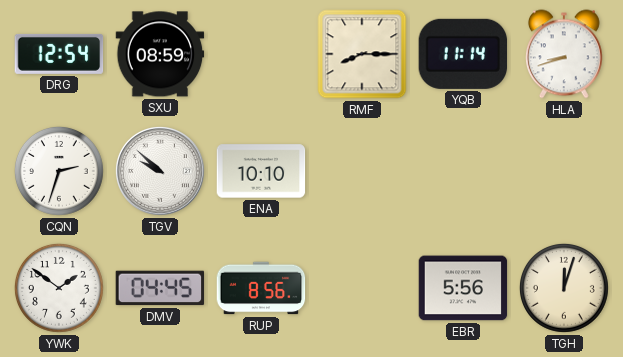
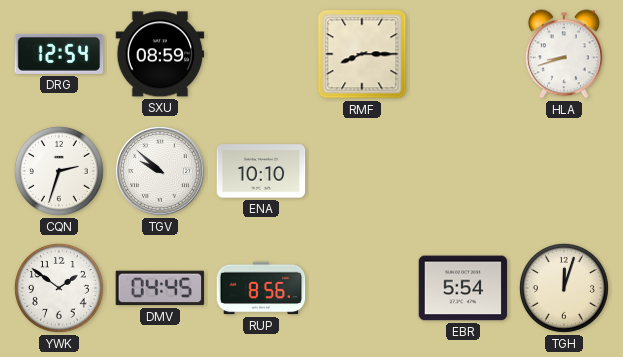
YQB: 11:14 -> none
EBR: 5:56 -> 5:54
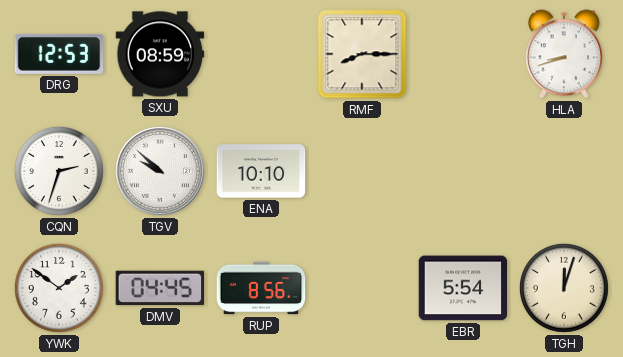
DRG: 12:54 -> 12:53
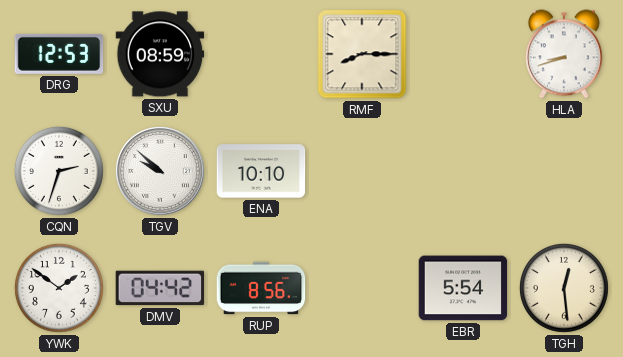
DMV: 04:45 -> 04:42
TGH: 12:03 -> 12:29
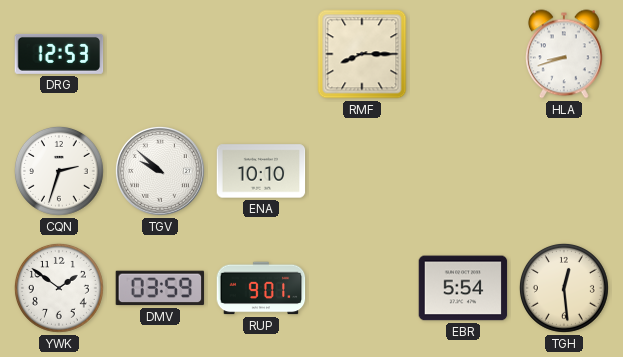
SXU: 08:59 -> none
DMV: 04:42 -> 03:59
RUP: 8:56 -> 9:01
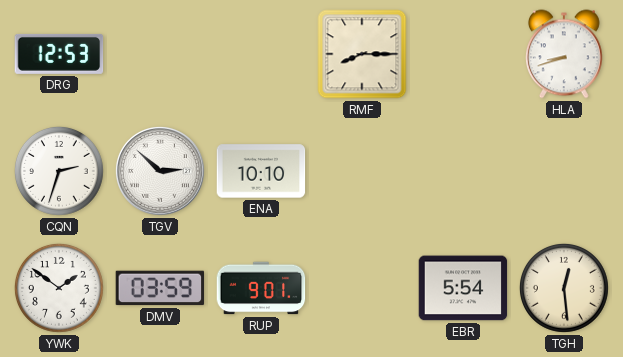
TGV: 9:52 -> 2:52
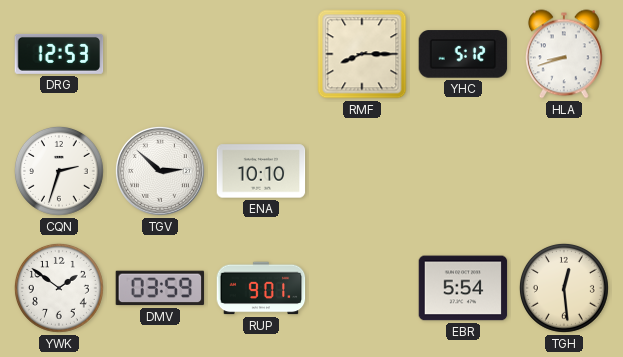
YHC: none -> 5:12
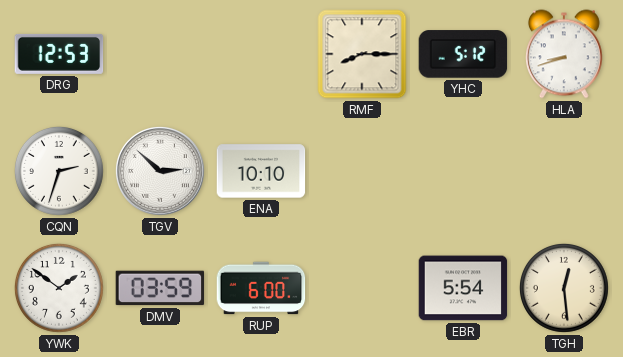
RUP: 9:01 -> 6:00
